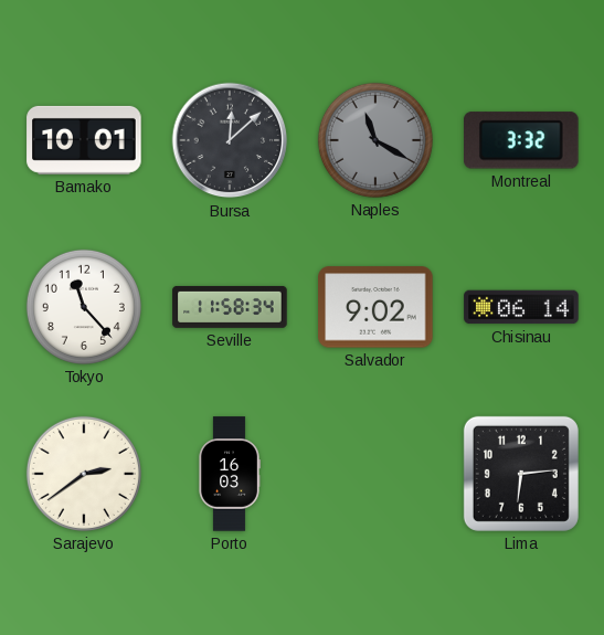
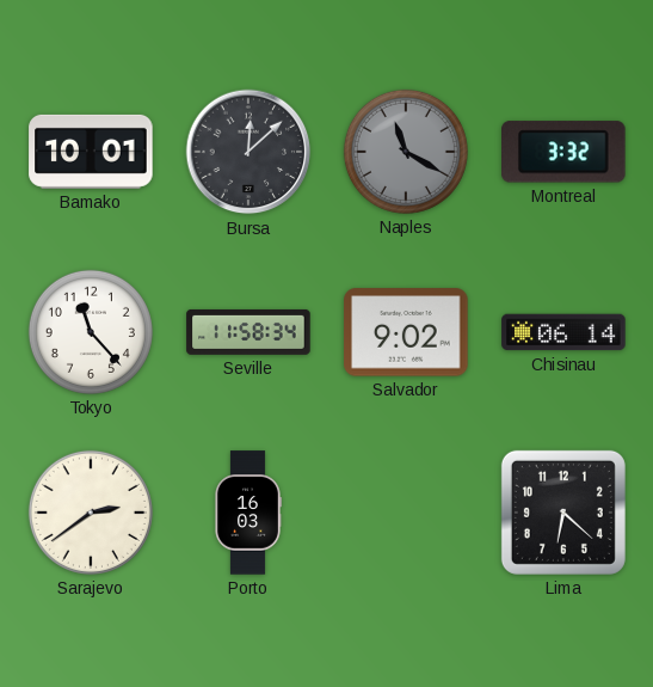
Lima: 6:14 -> 6:22
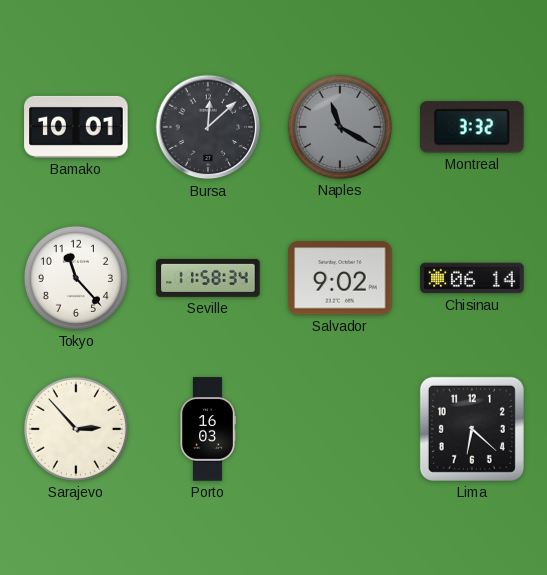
Sarajevo: 2:39 -> 2:53
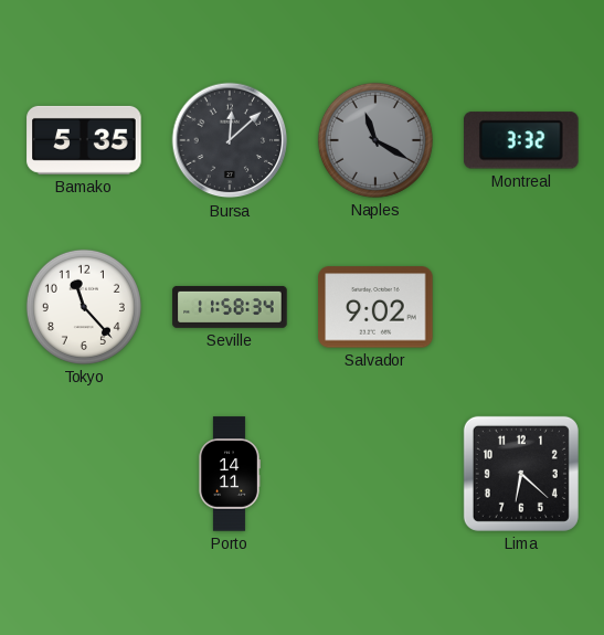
Bamako: 10:01 -> 5:35
Chisinau: 06:14 -> none
Sarajevo: 2:53 -> none
Porto: 16:03 -> 14:11
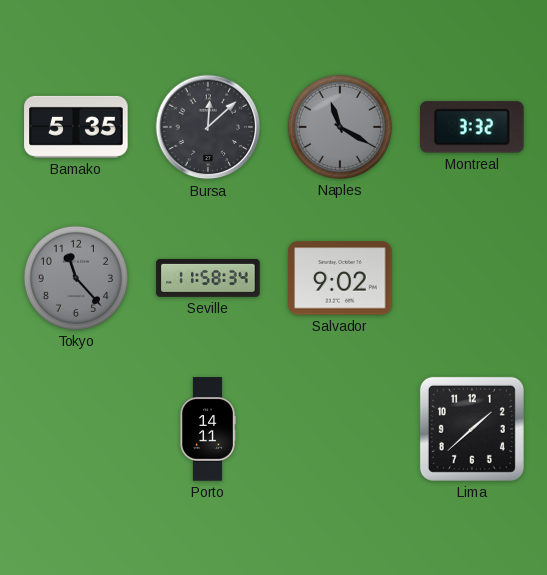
Tokyo dial: white -> grey
Lima: 6:22 -> 1:38
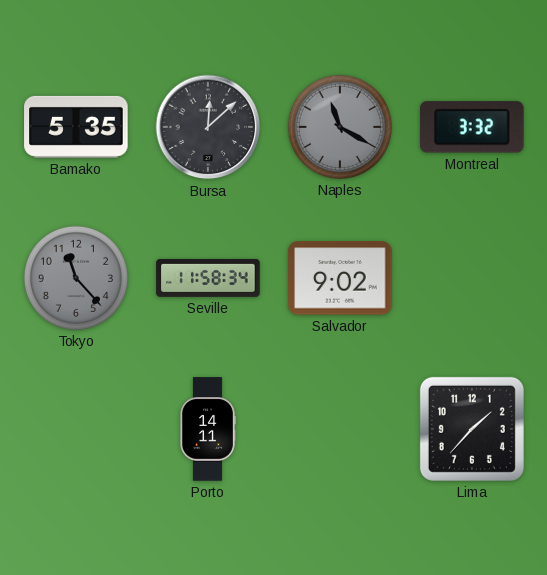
Lima: 1:38 -> 1:37
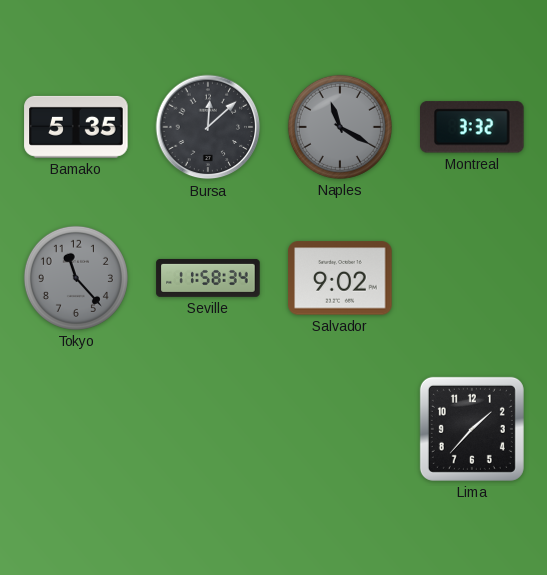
Porto: 14:11 -> none
